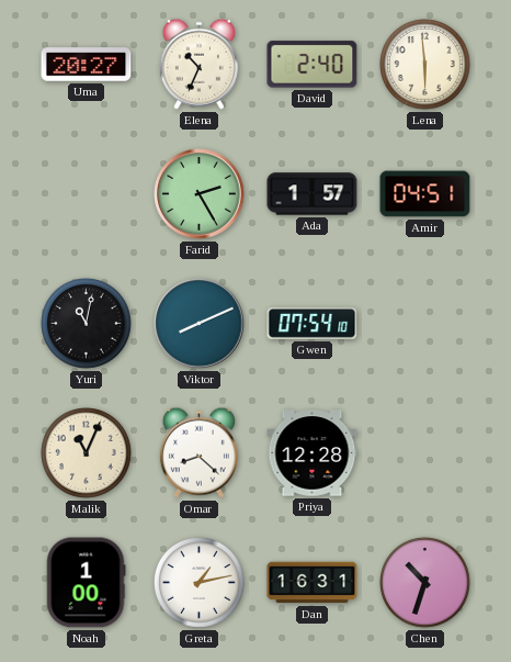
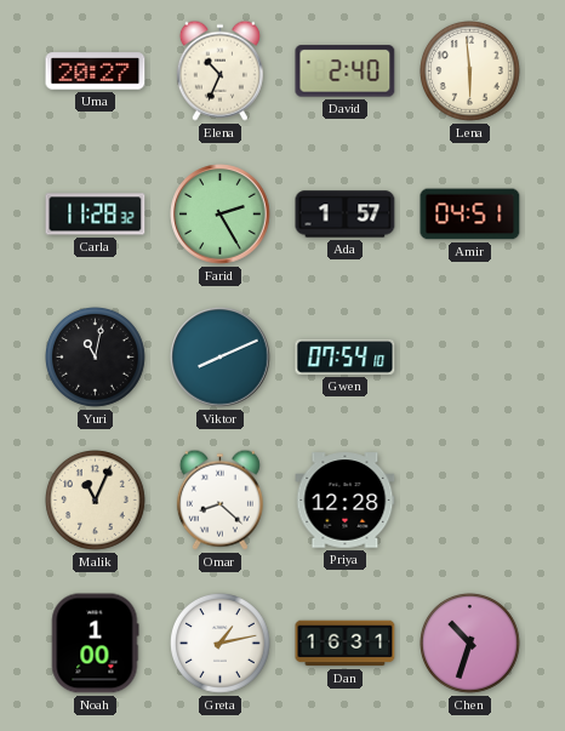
Carla: none -> 11:28
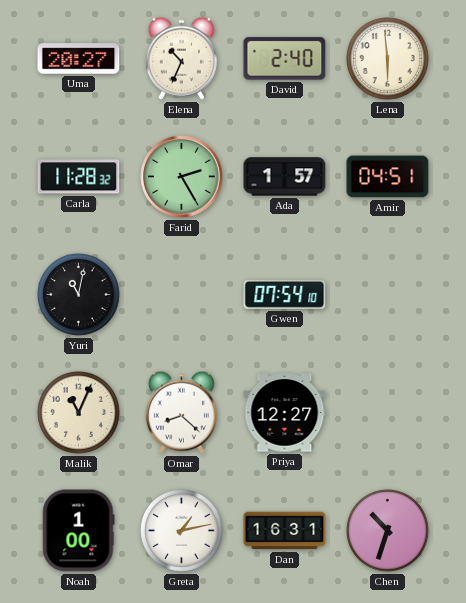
Viktor: 8:11 -> none
Priya: 12:28 -> 12:27
